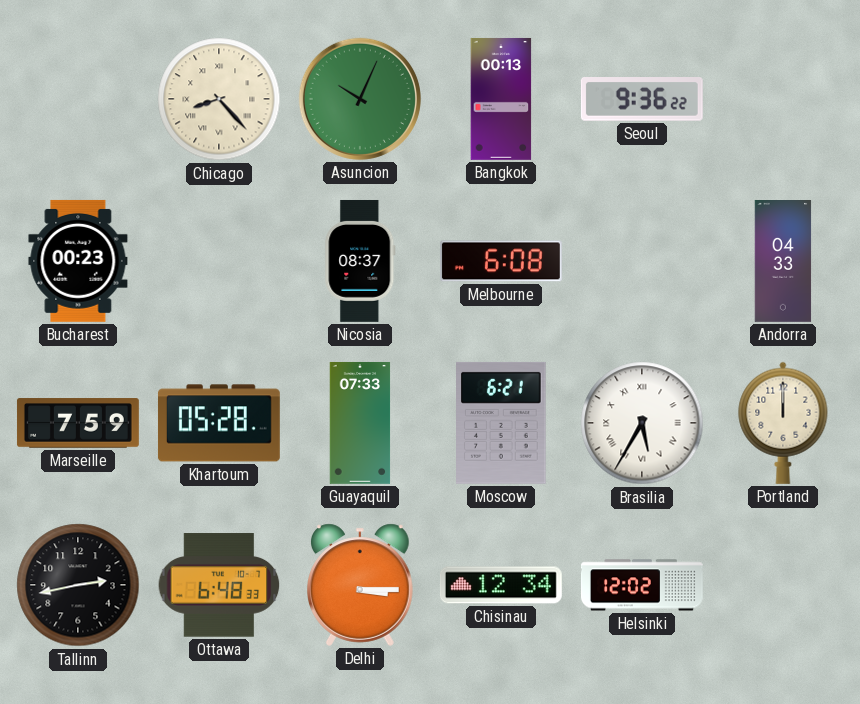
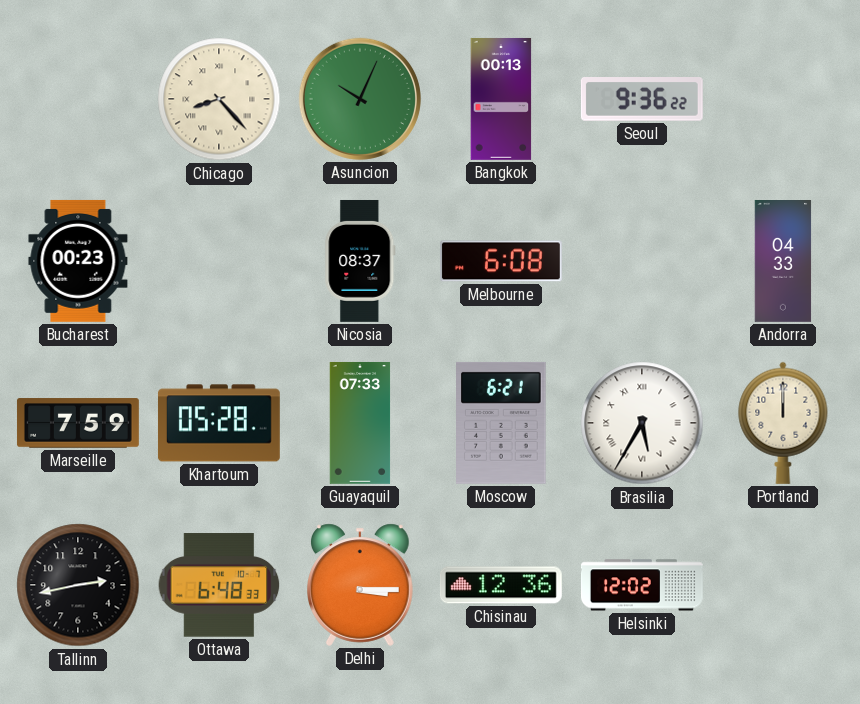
Chisinau: 12:34 -> 12:36
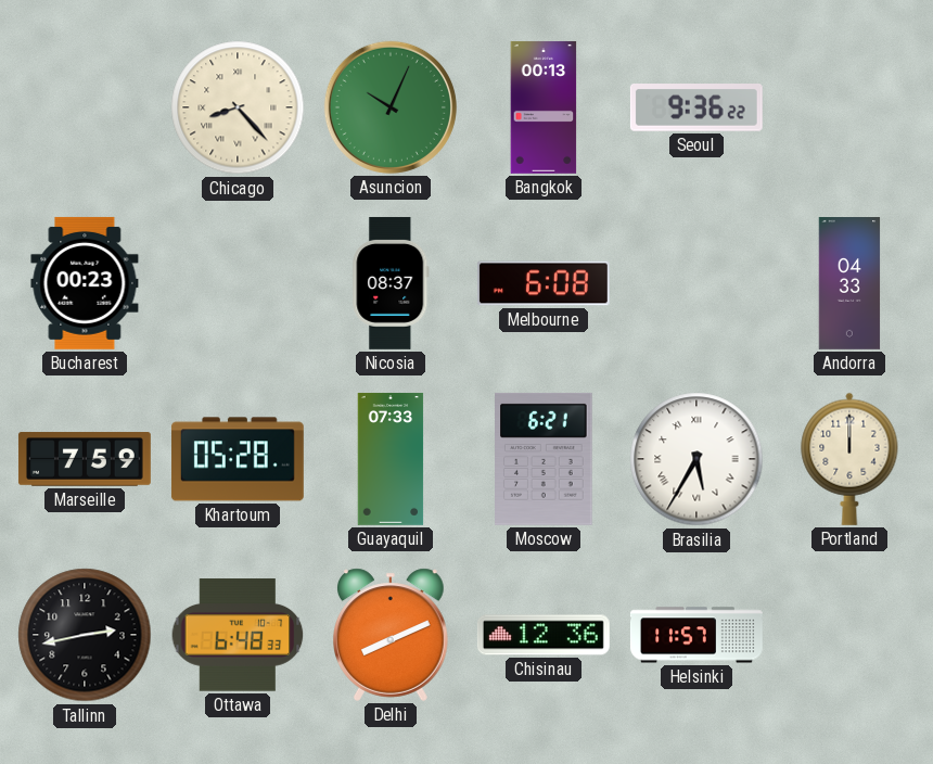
Delhi: 3:15 -> 8:11
Helsinki: 12:02 -> 11:57
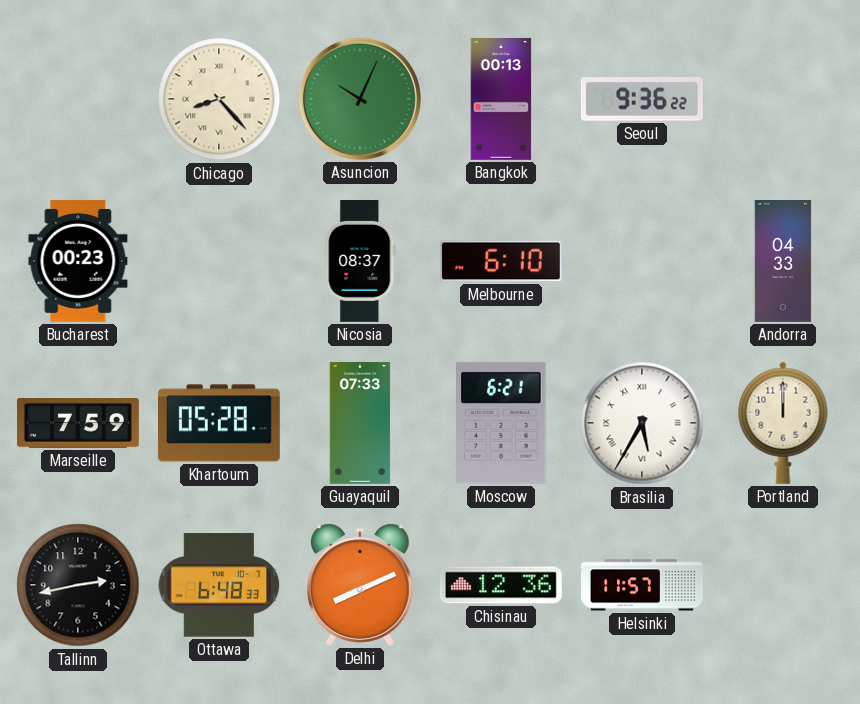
Melbourne: 6:08 -> 6:10
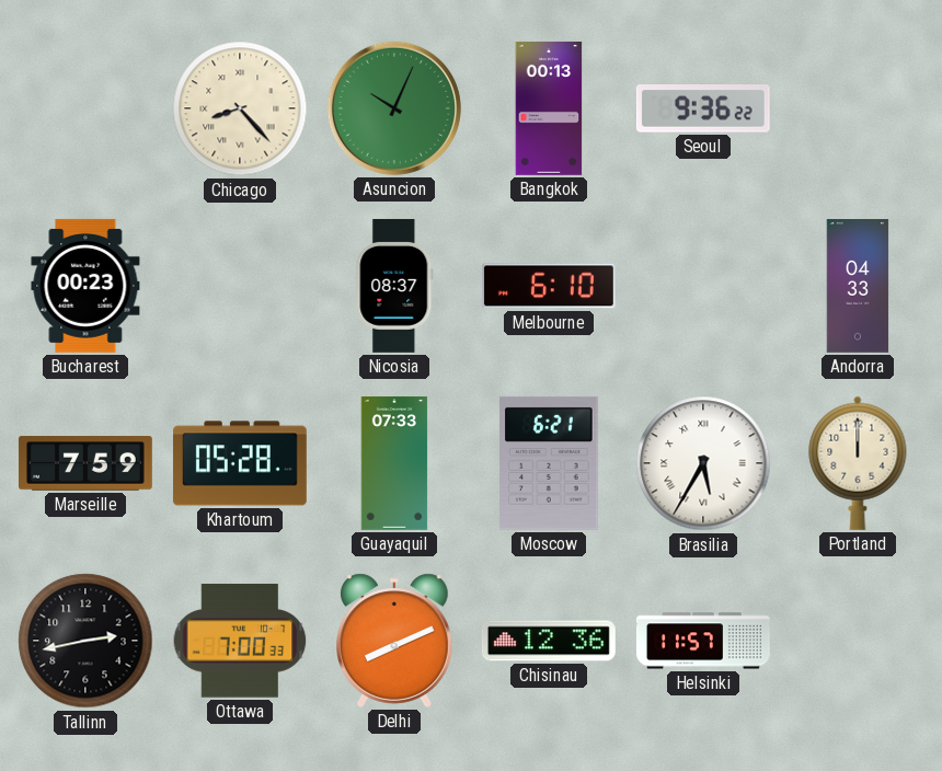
Ottawa: 6:48 -> 7:00
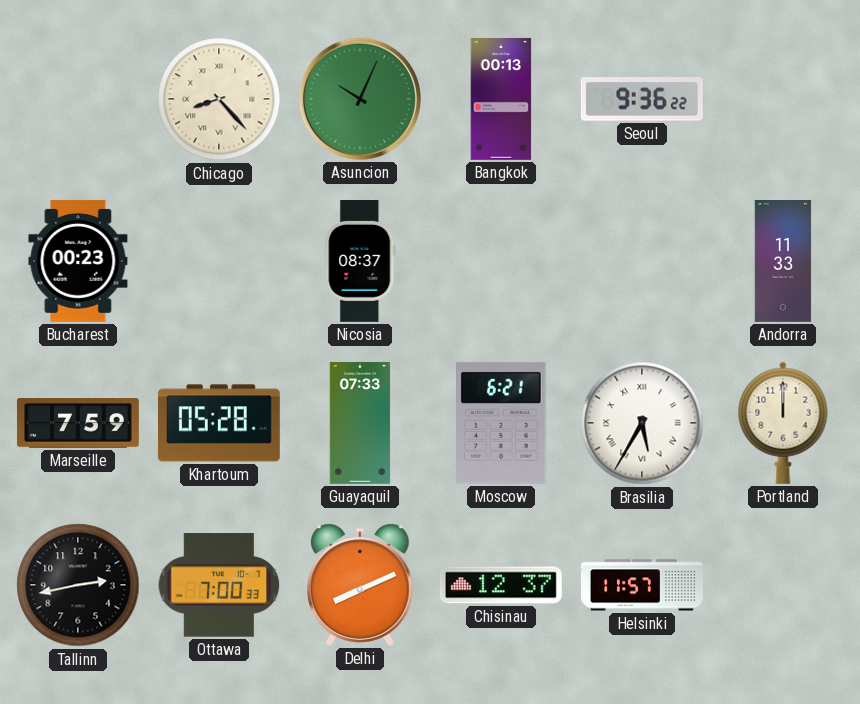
Melbourne: 6:10 -> none
Andorra: 04:33 -> 11:33
Chisinau: 12:36 -> 12:37
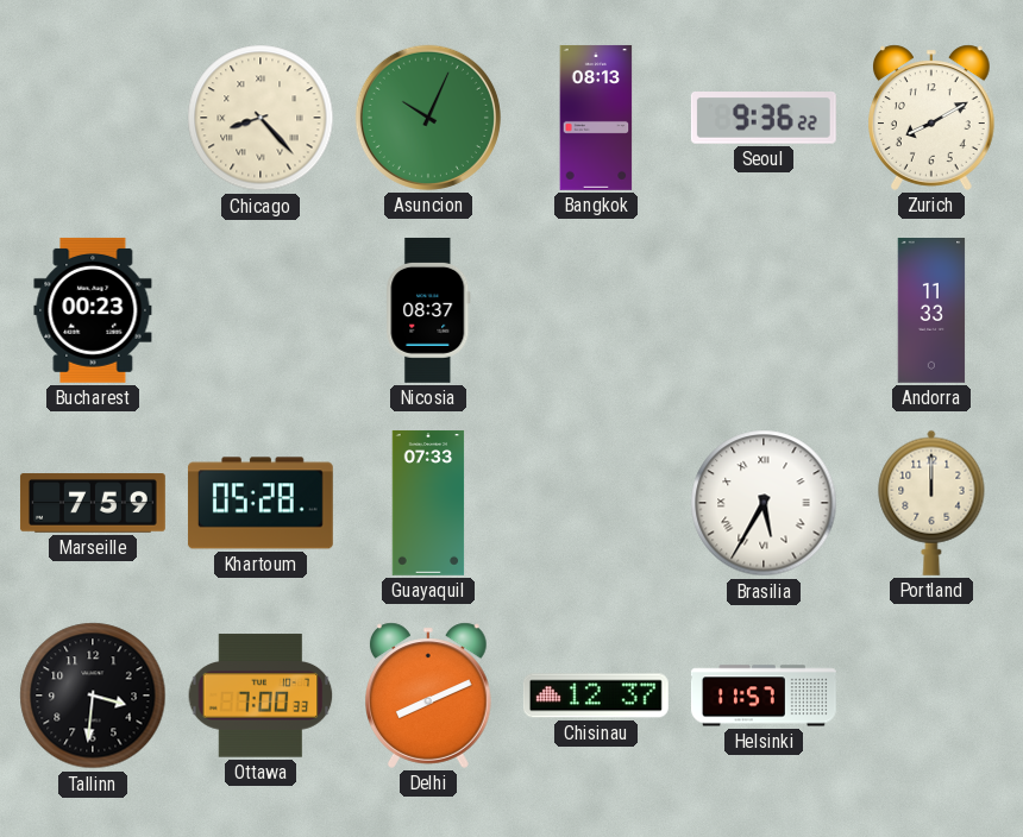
Bangkok: 00:13 -> 08:13
Zurich: none -> 8:10
Moscow: 6:21 -> none
Tallinn: 2:43 -> 3:31
